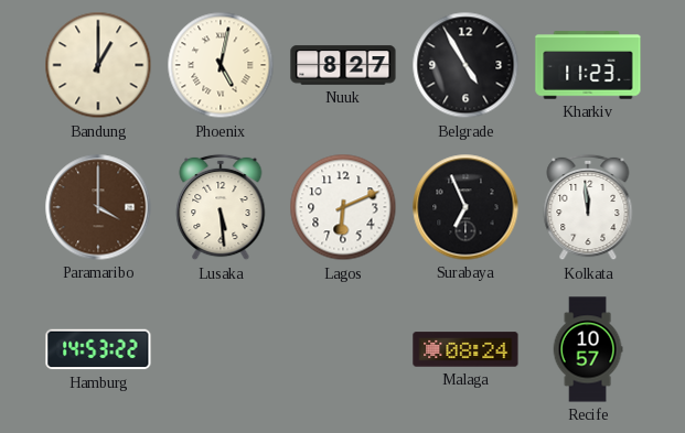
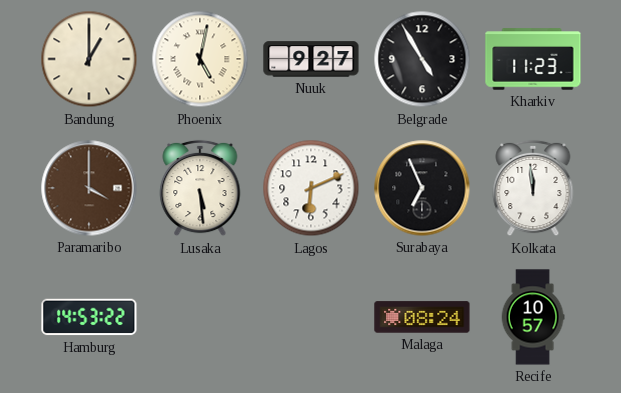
Nuuk: 8:27 -> 9:27
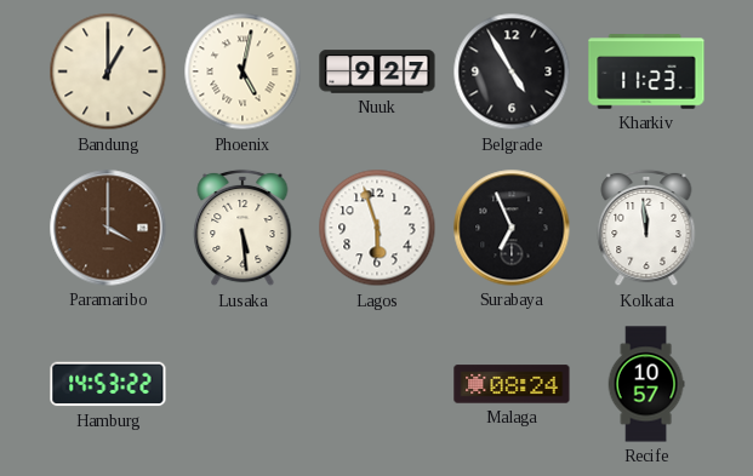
Lagos: 6:11 -> 5:57
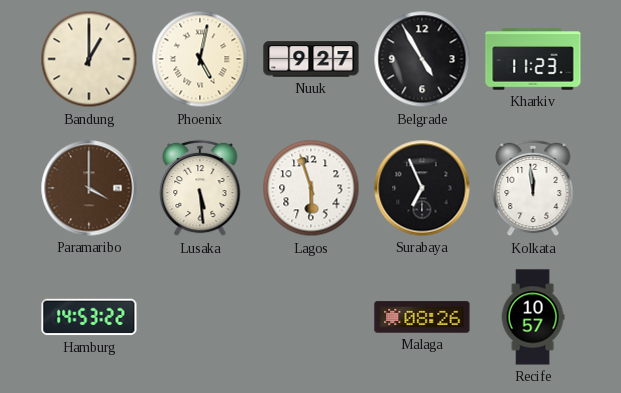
Malaga: 08:24 -> 08:26
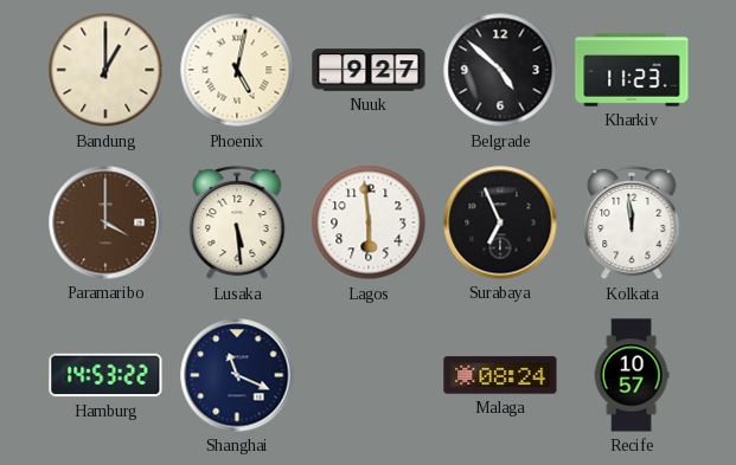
Belgrade: 4:55 -> 4:52
Lagos: 5:57 -> 5:59
Shanghai: none -> 11:19
Malaga: 08:26 -> 08:24
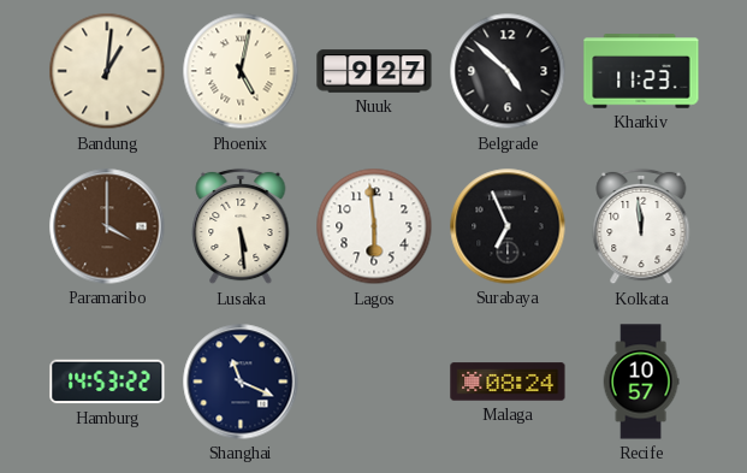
Bandung: 1:00 -> 1:01
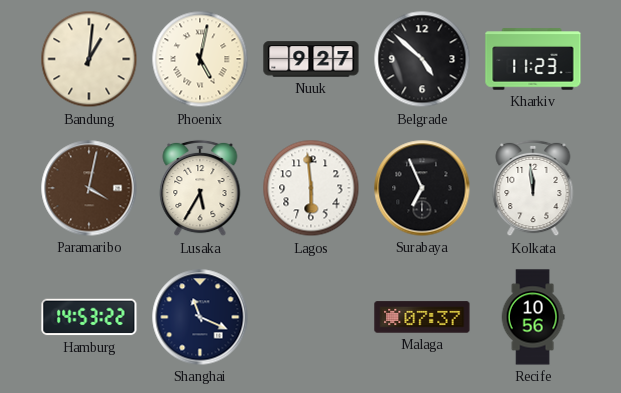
Paramaribo: 4:00 -> 4:02
Lusaka: 5:29 -> 5:35
Malaga: 08:24 -> 07:37
Recife: 10:57 -> 10:56
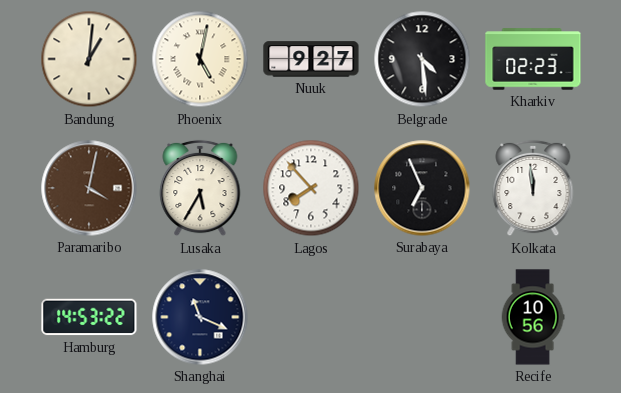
Belgrade: 4:52 -> 4:29
Kharkiv: 11:23 -> 02:23
Lagos: 5:59 -> 7:53
Malaga: 07:37 -> none
